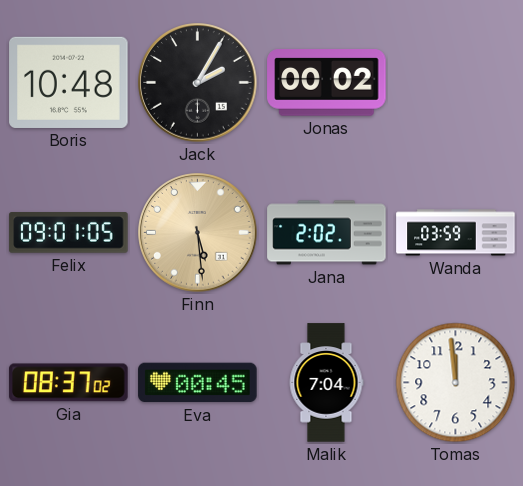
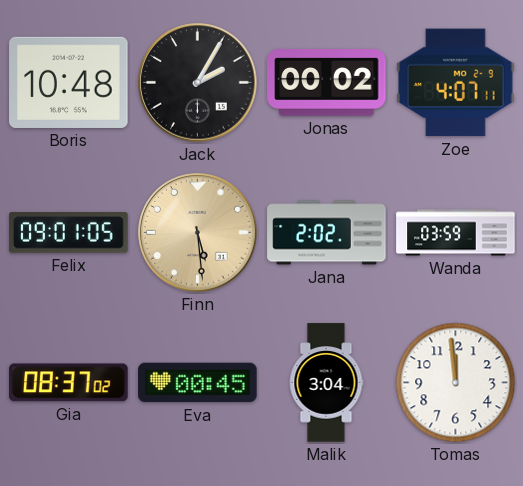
Zoe: none -> 4:07
Malik: 7:04 -> 3:04
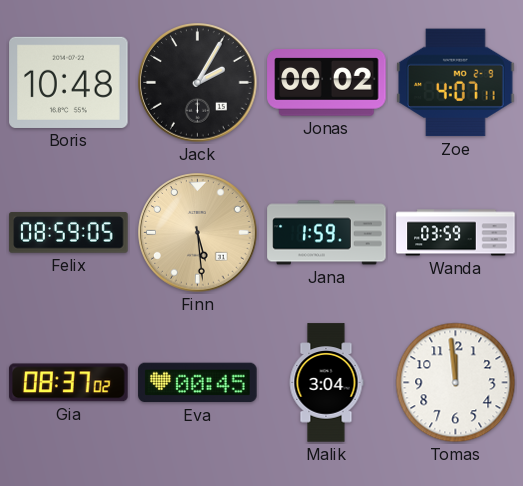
Felix: 09:01 -> 08:59
Jana: 2:02 -> 1:59
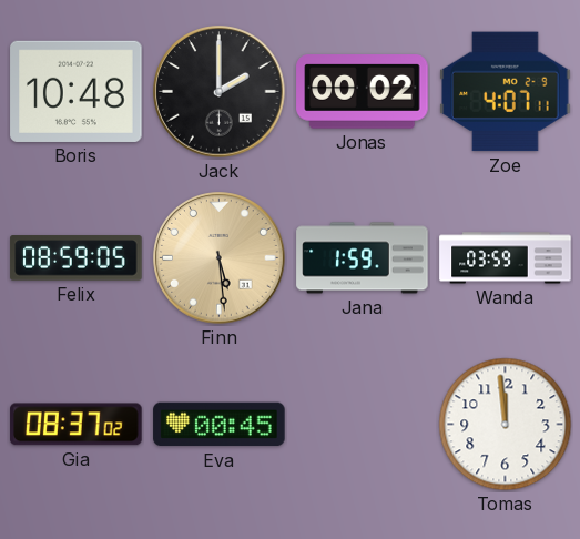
Jack: 2:05 -> 2:00
Malik: 3:04 -> none
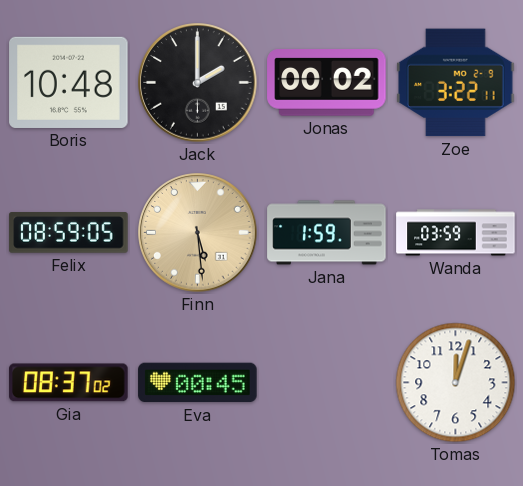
Zoe: 4:07 -> 3:22
Tomas: 11:59 -> 12:03
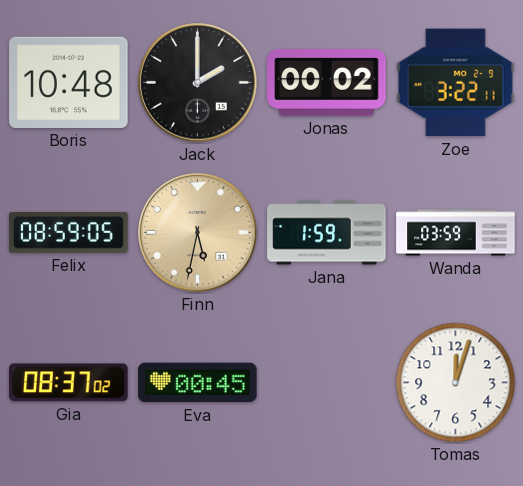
Finn: 5:29 -> 5:32
